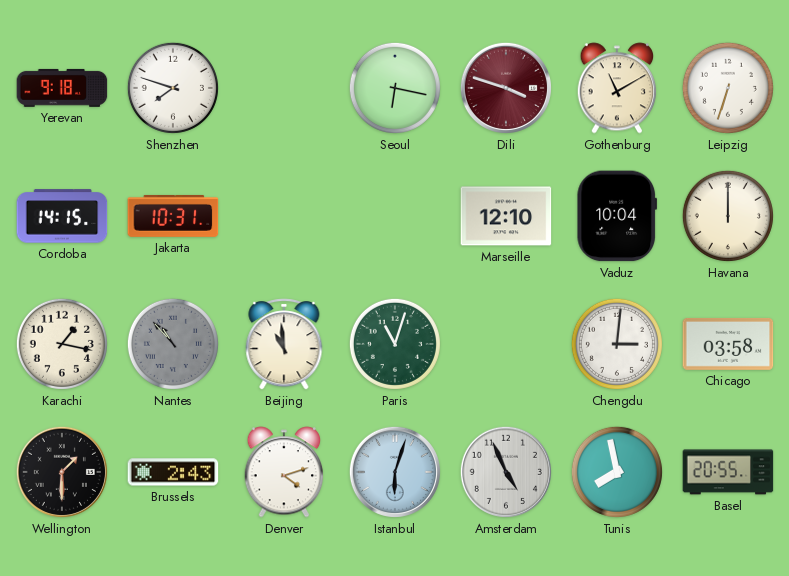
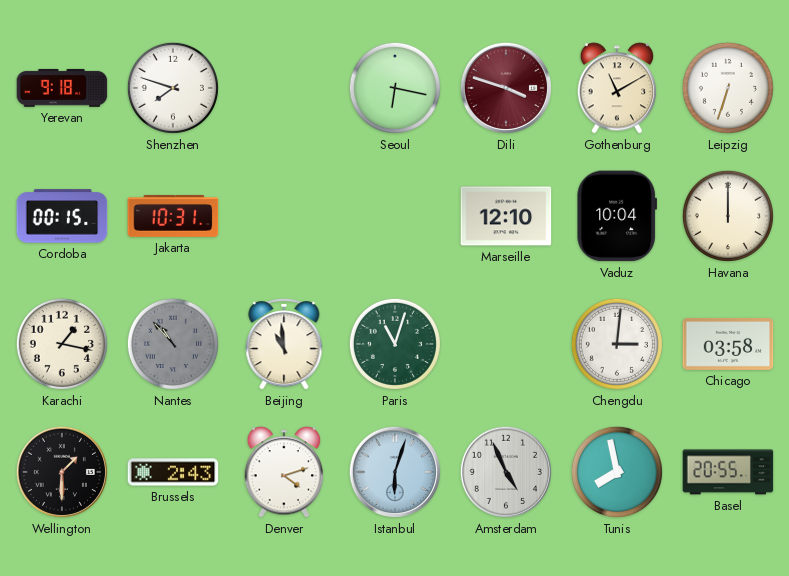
Cordoba: 14:15 -> 00:15
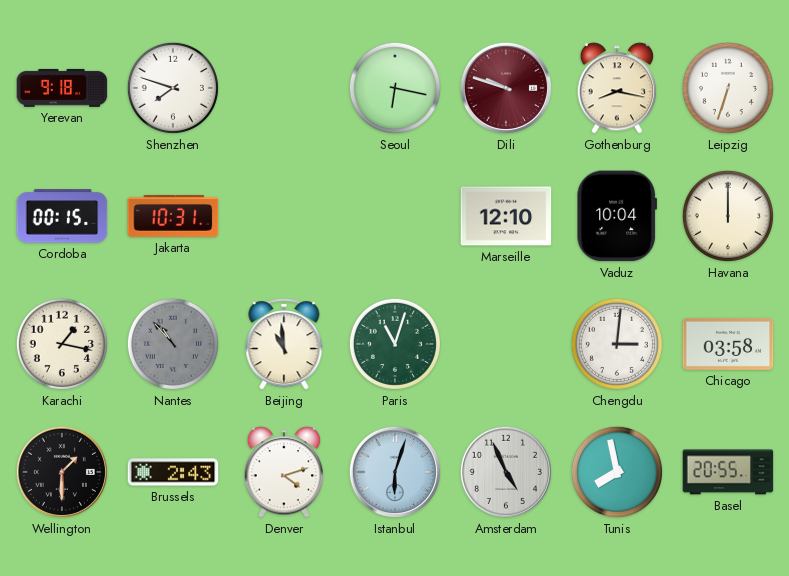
Dili: 3:48 -> 9:48
Gothenburg: 11:10 -> 8:17
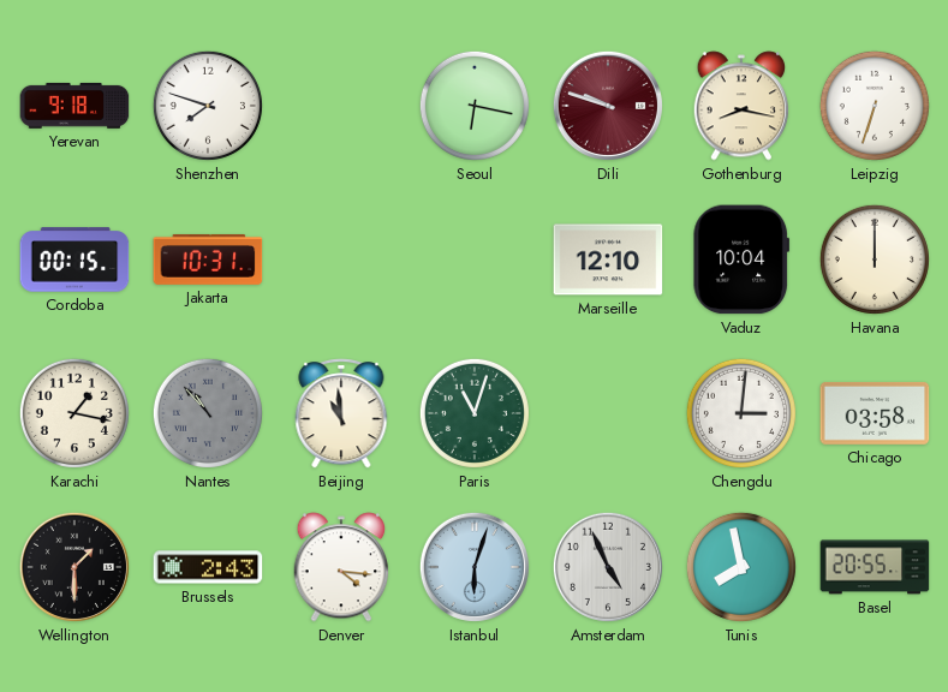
Denver: 4:12 -> 4:16
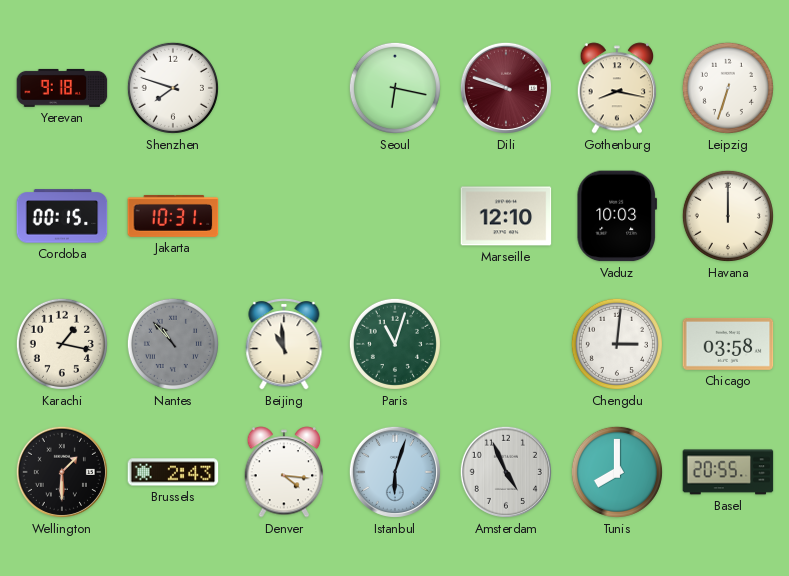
Vaduz: 10:04 -> 10:03
Tunis: 7:58 -> 8:00
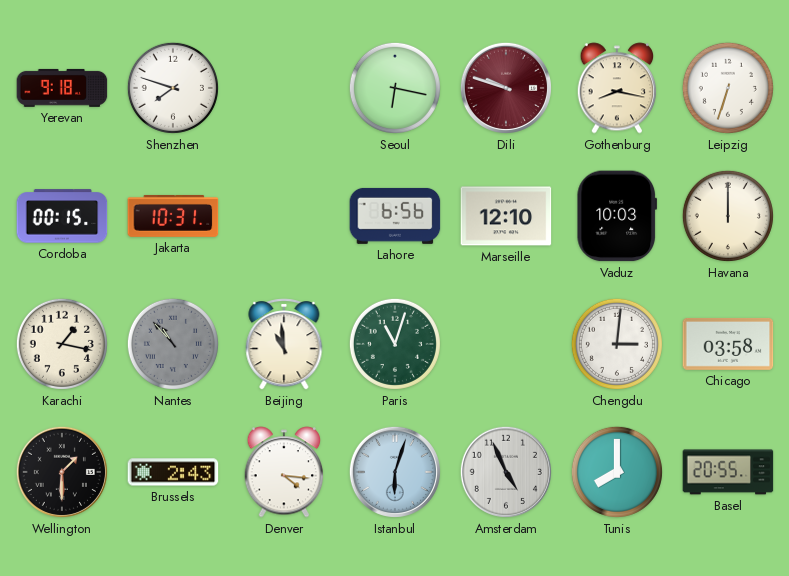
Lahore: none -> 6:56
